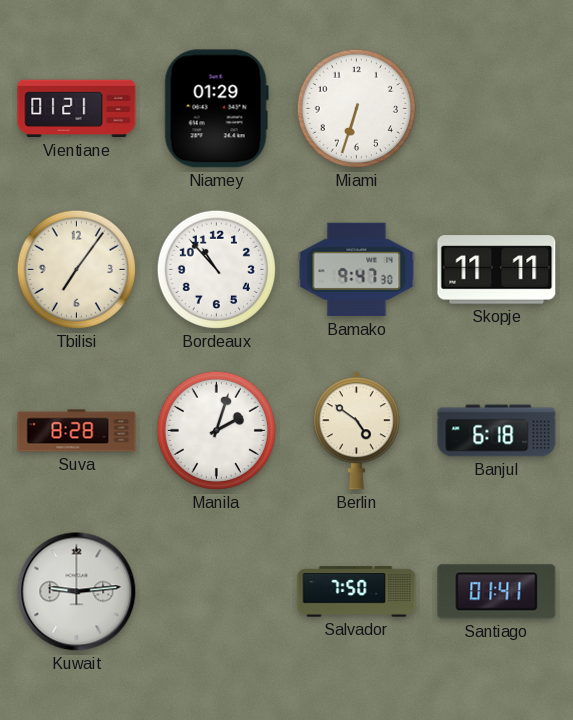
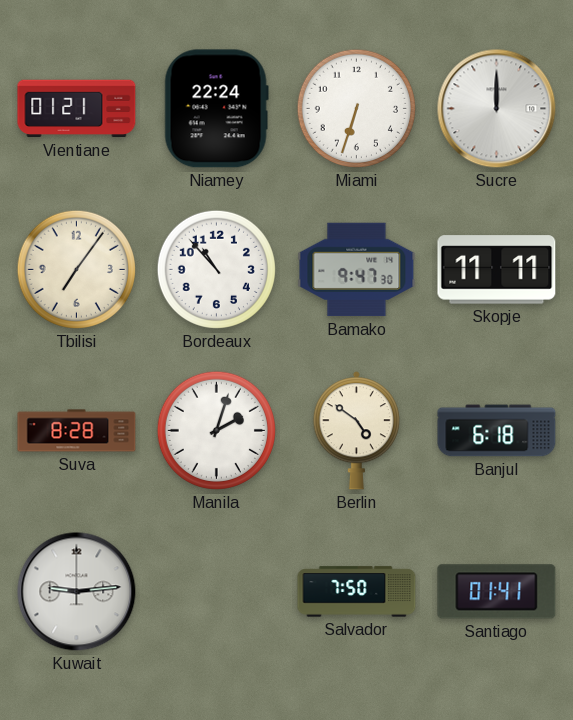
Niamey: 01:29 -> 22:24
Sucre: none -> 12:00
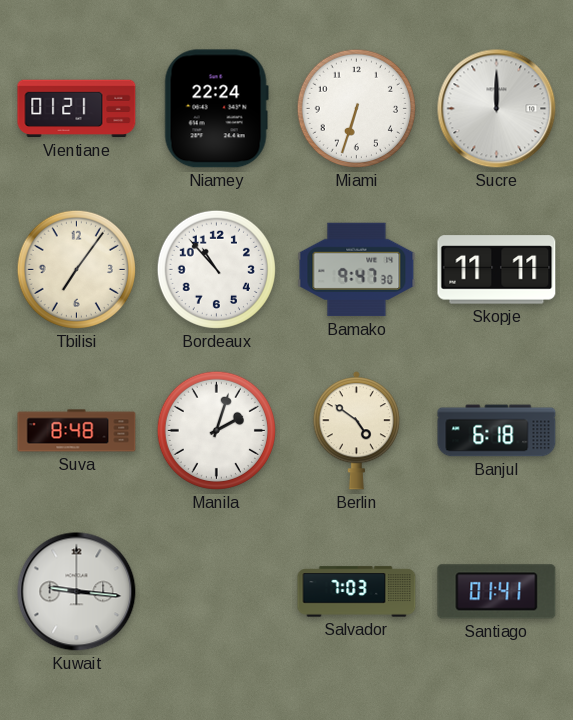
Suva: 8:28 -> 8:48
Kuwait: 9:14 -> 9:16
Salvador: 7:50 -> 7:03
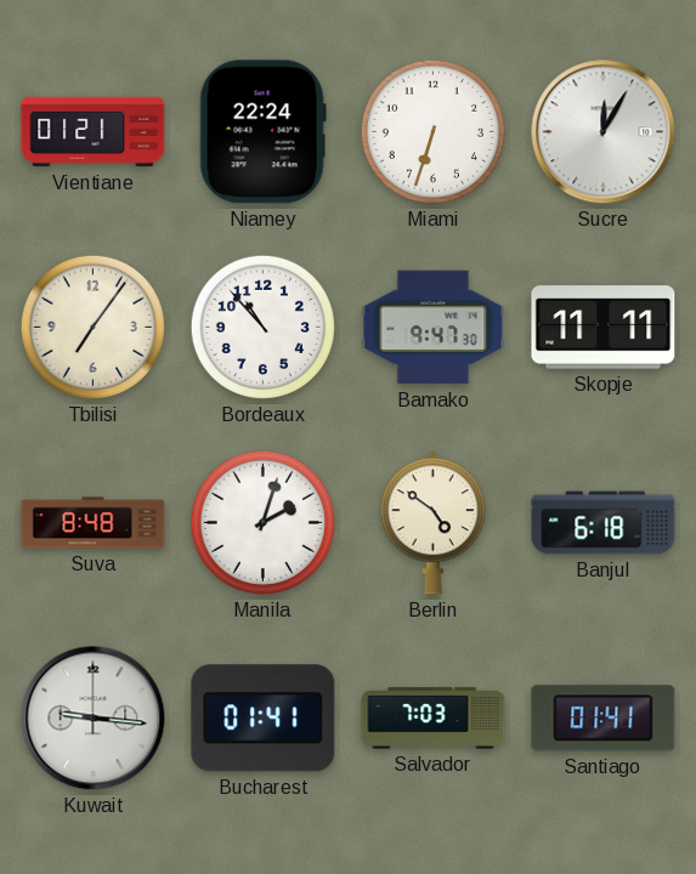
Sucre: 12:00 -> 12:05
Bucharest: none -> 01:41
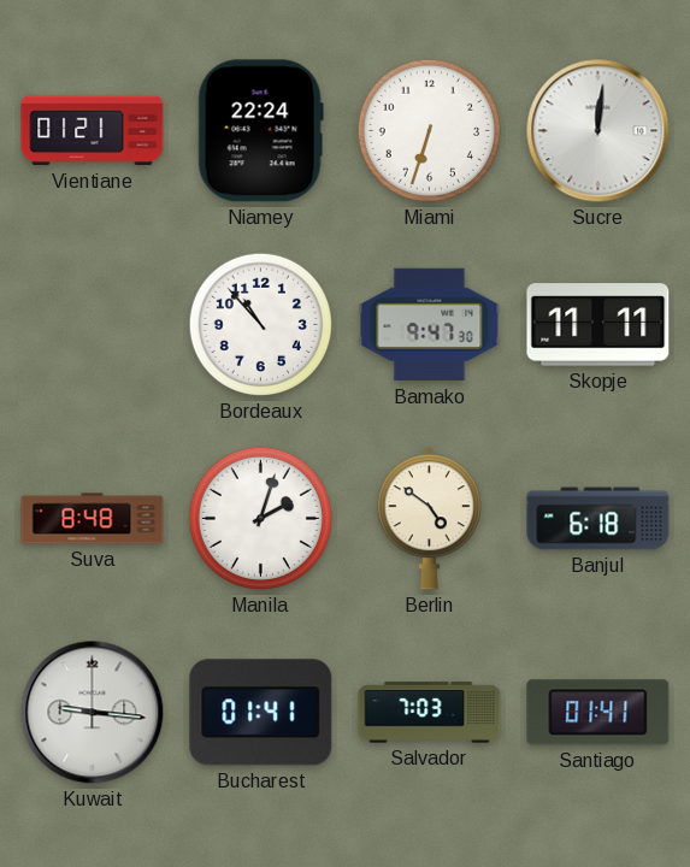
Sucre: 12:05 -> 12:01
Tbilisi: 7:06 -> none
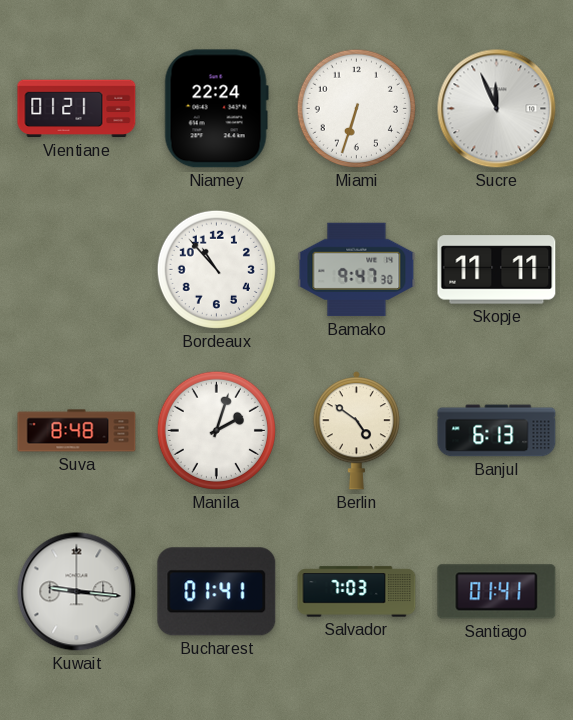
Sucre: 12:01 -> 11:56
Banjul: 6:18 -> 6:13
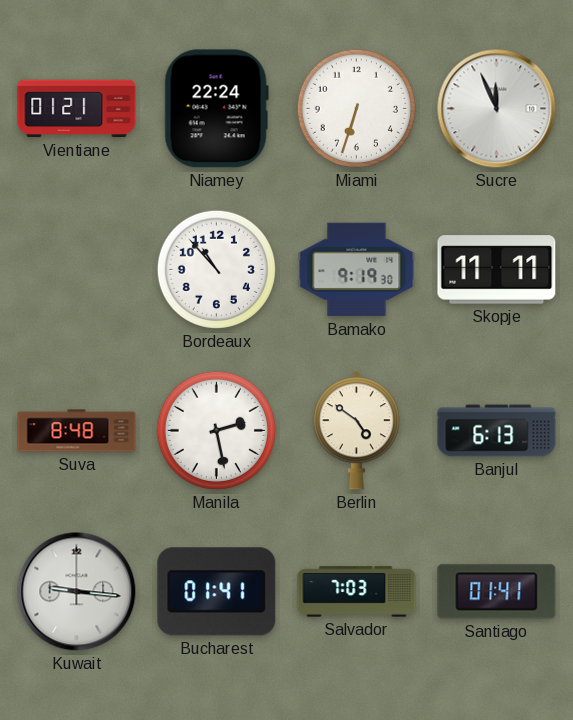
Bamako: 9:47 -> 9:19
Manila: 2:03 -> 2:28
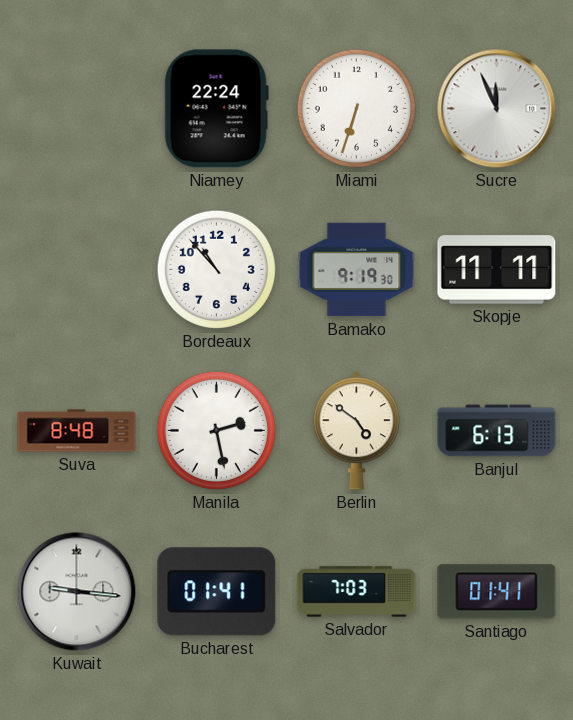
Vientiane: 01:21 -> none
